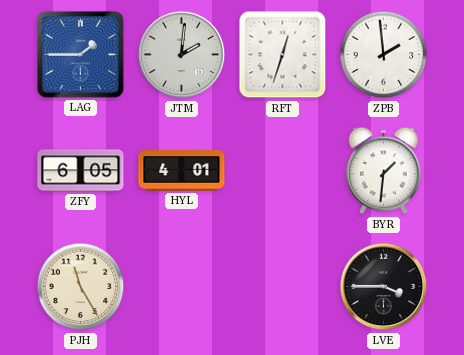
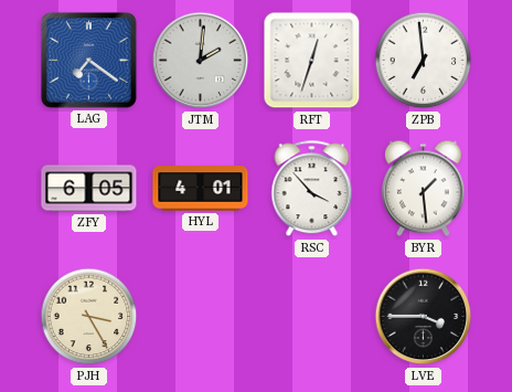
LAG: 1:45 -> 7:21
ZPB: 1:59 -> 6:59
RSC: none -> 3:53
BYR: 1:31 -> 1:29
PJH: 11:25 -> 3:25
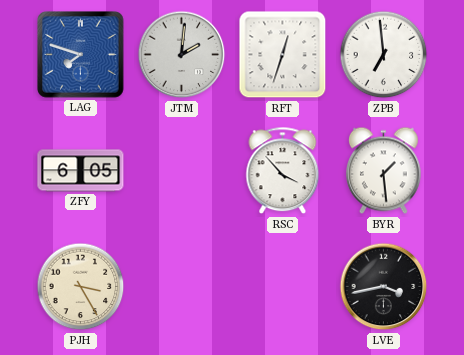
LAG: 7:21 -> 7:48
HYL: 4:01 -> none
LVE: 3:45 -> 3:43
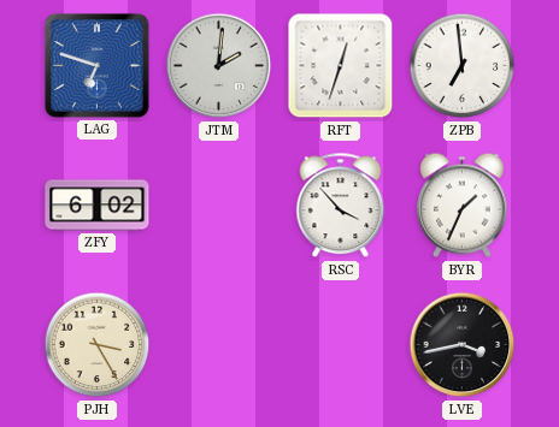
LAG: 7:48 -> 6:48
ZFY: 6:05 -> 6:02
BYR: 1:29 -> 1:34
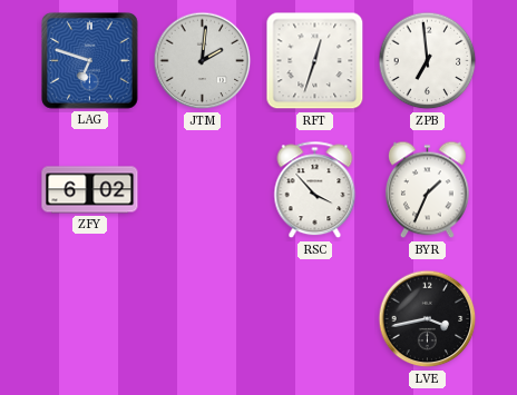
PJH: 3:25 -> none
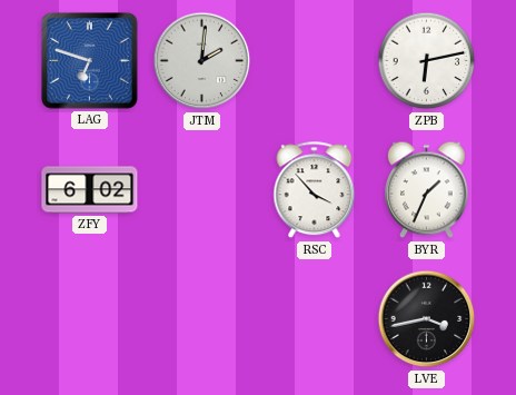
RFT: 12:33 -> none
ZPB: 6:59 -> 6:13
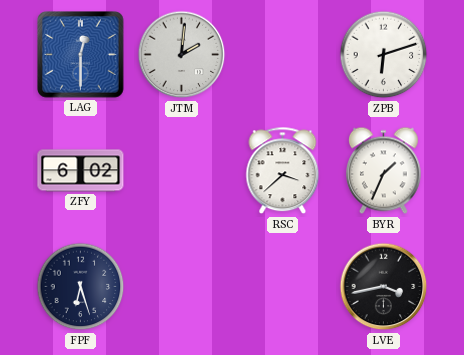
LAG: 6:48 -> 12:30
ZPB: 6:13 -> 6:12
RSC: 3:53 -> 3:38
FPF: none -> 6:27
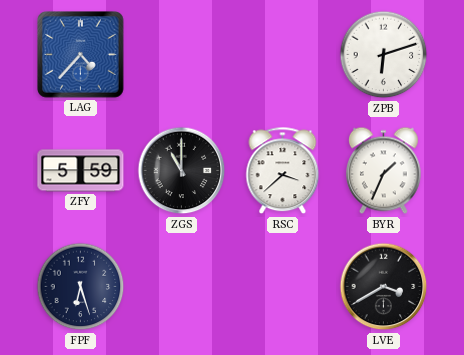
LAG: 12:30 -> 4:37
JTM: 2:01 -> none
ZFY: 6:02 -> 5:59
ZGS: none -> 11:00
LVE: 3:43 -> 3:40
